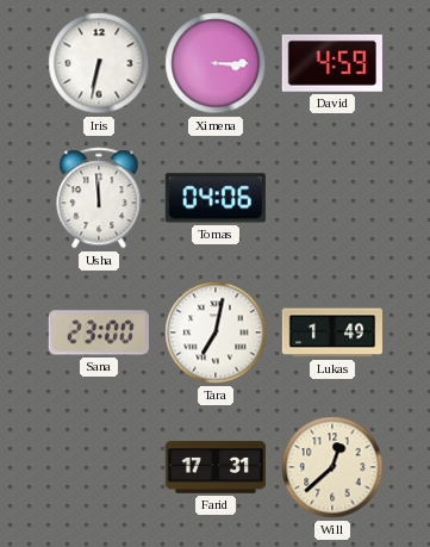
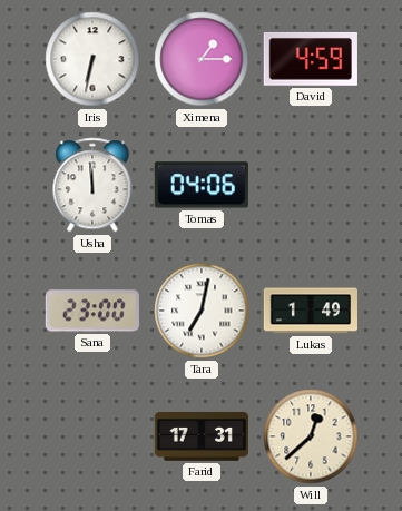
Ximena: 3:15 -> 1:15
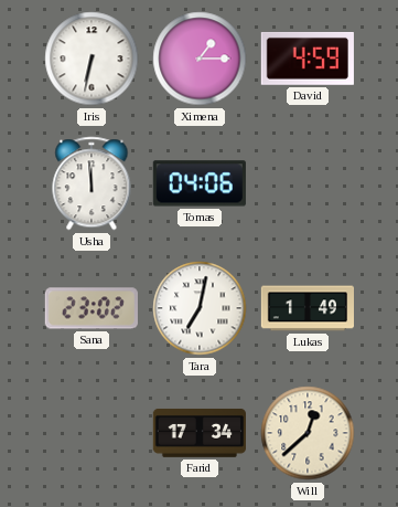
Sana: 23:00 -> 23:02
Farid: 17:31 -> 17:34
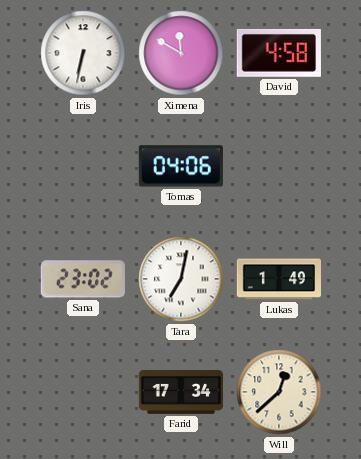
Ximena: 1:15 -> 11:50
David: 4:59 -> 4:58
Usha: 11:59 -> none
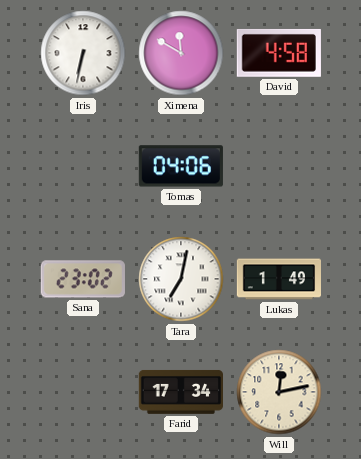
Will: 12:38 -> 12:13
